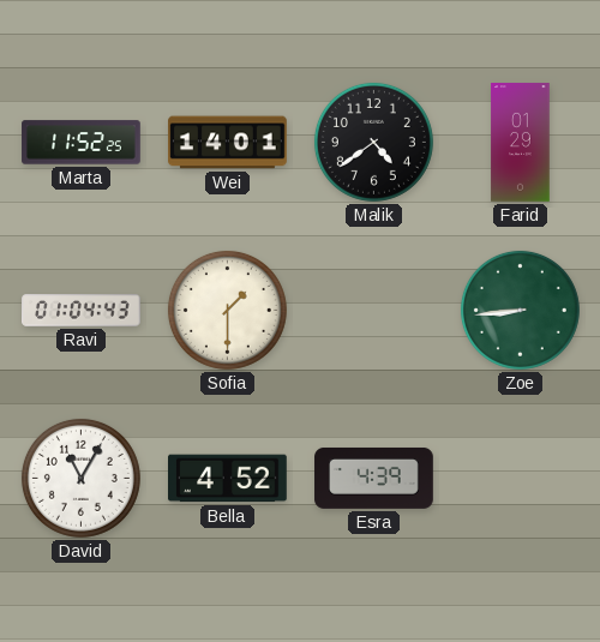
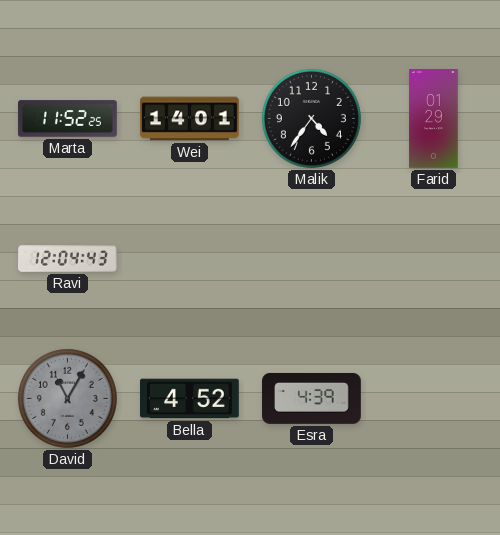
Malik: 4:39 -> 4:36
Ravi: 01:04 -> 12:04
Sofia: 1:30 -> none
Zoe: 8:44 -> none
David dial: white -> grey
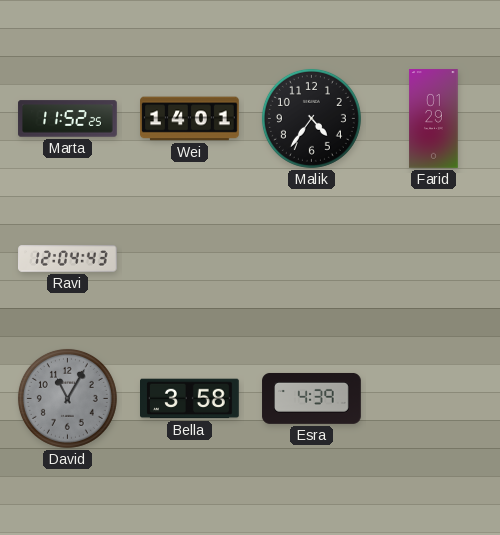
Bella: 4:52 -> 3:58
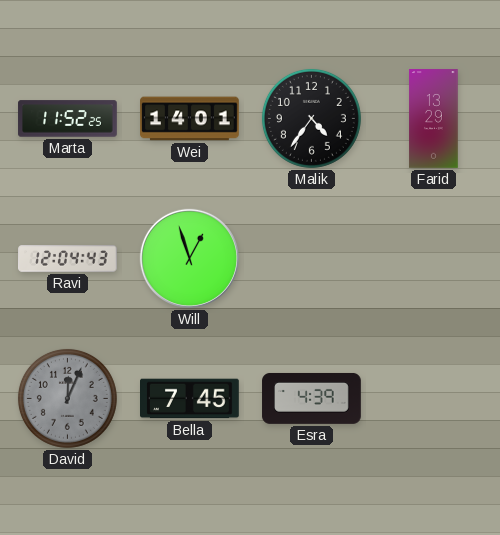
Farid: 01:29 -> 13:29
Will: none -> 12:57
David: 11:05 -> 12:04
Bella: 3:58 -> 7:45
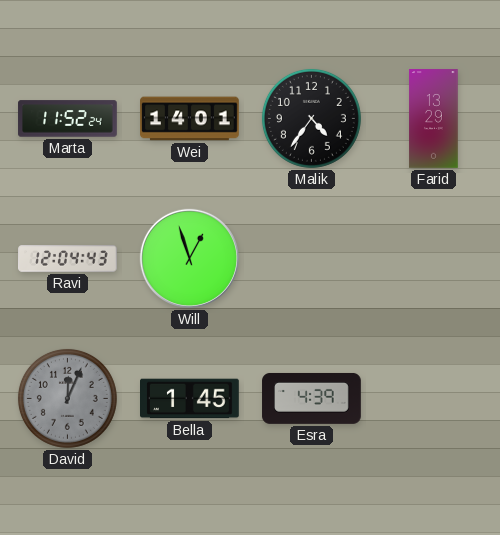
Marta: 11:52:25 -> 11:52:24
Bella: 7:45 -> 1:45
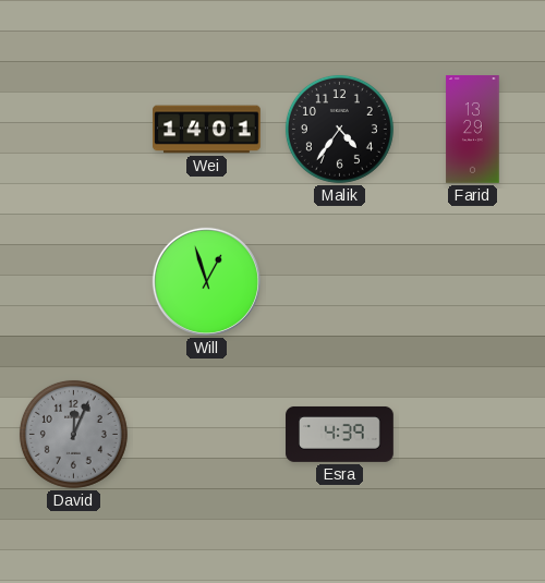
Marta: 11:52 -> none
Ravi: 12:04 -> none
Bella: 1:45 -> none
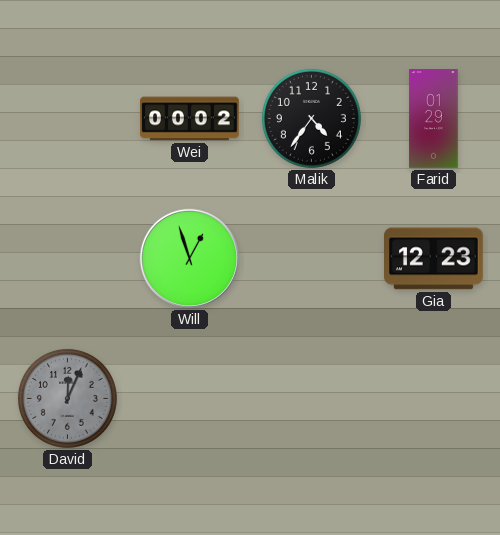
Wei: 14:01 -> 00:02
Farid: 13:29 -> 01:29
Gia: none -> 12:23
Esra: 4:39 -> none
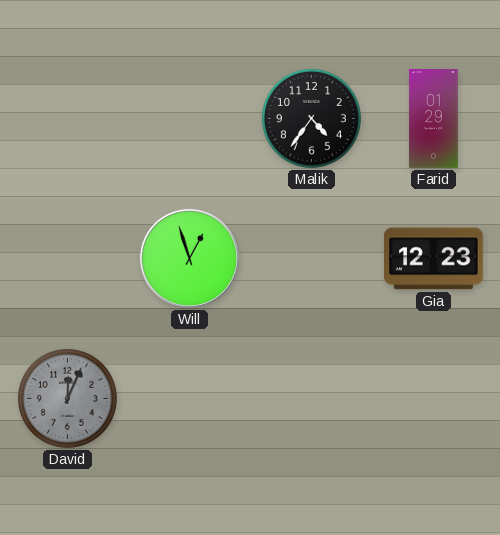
Wei: 00:02 -> none
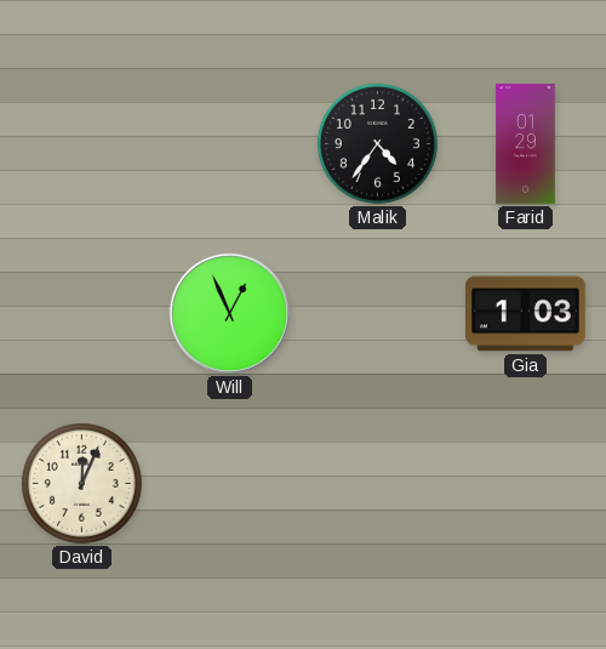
Will: 12:57 -> 12:56
Gia: 12:23 -> 1:03
David dial: grey -> cream
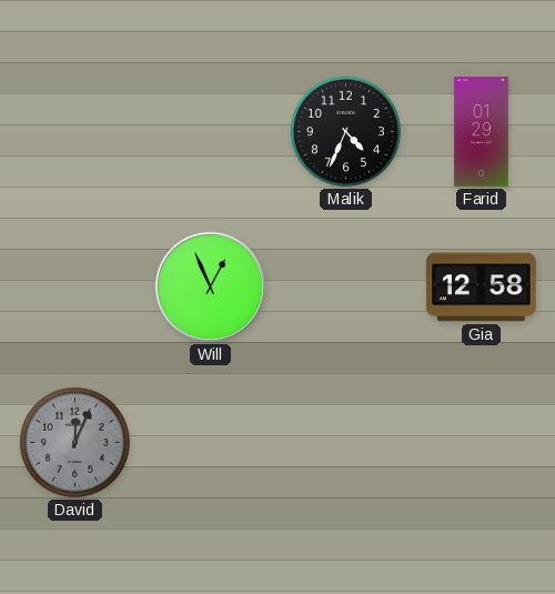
Malik: 4:36 -> 4:34
Gia: 1:03 -> 12:58
David dial: cream -> grey
